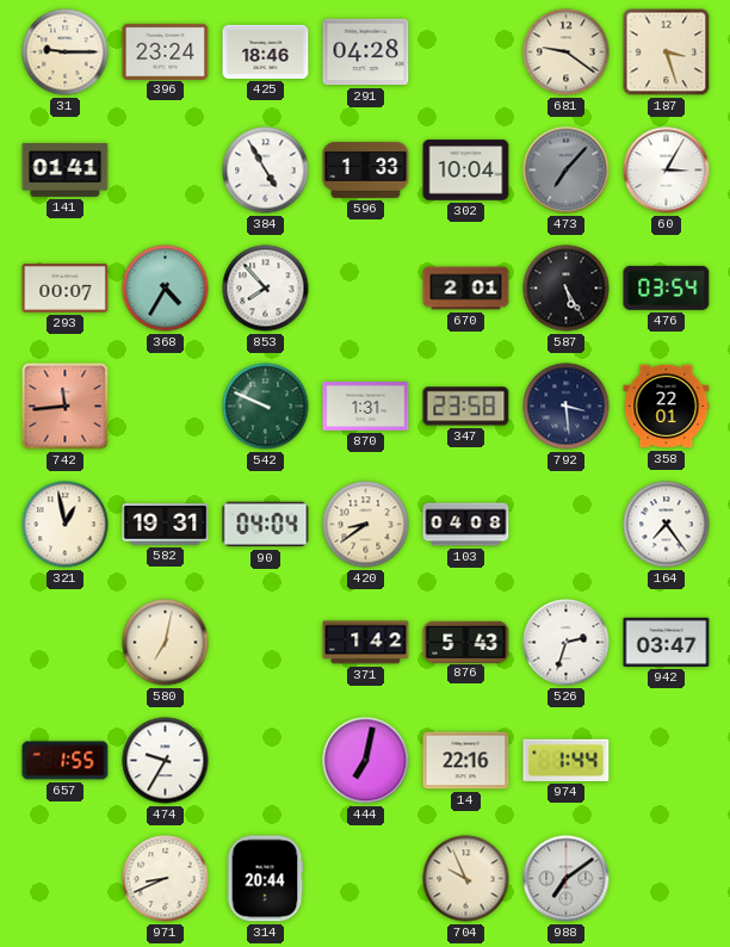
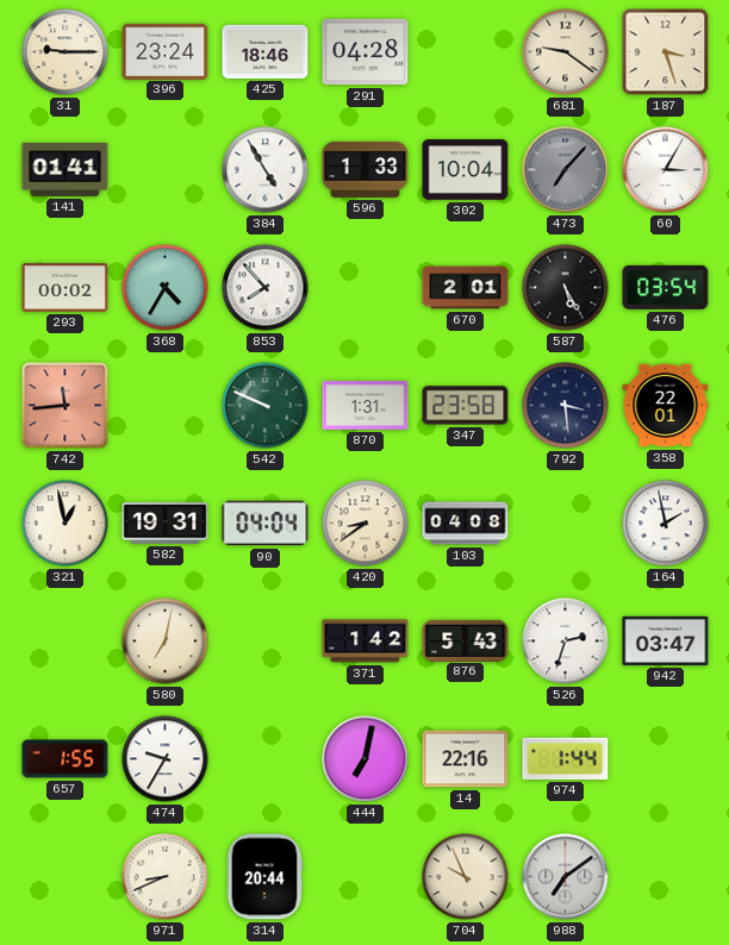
293: 00:07 -> 00:02
164: 7:24 -> 1:58
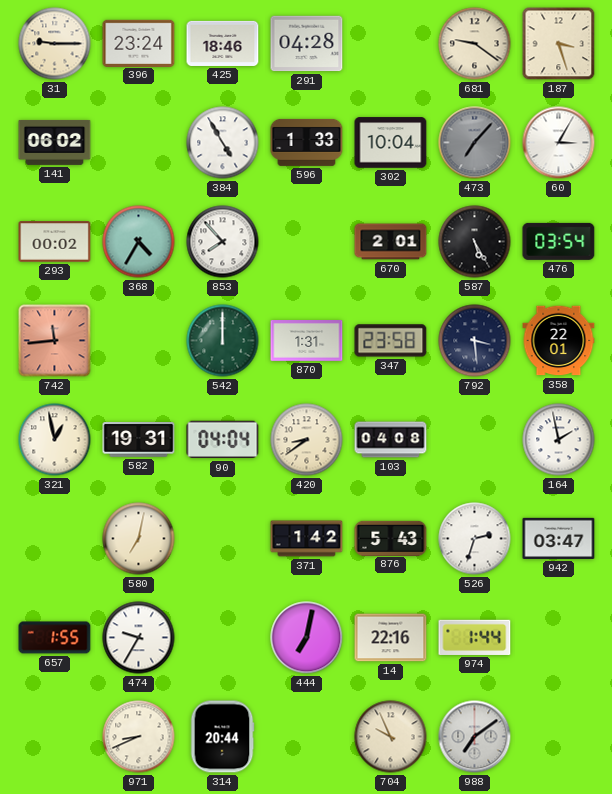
141: 01:41 -> 06:02
542: 9:49 -> 12:00
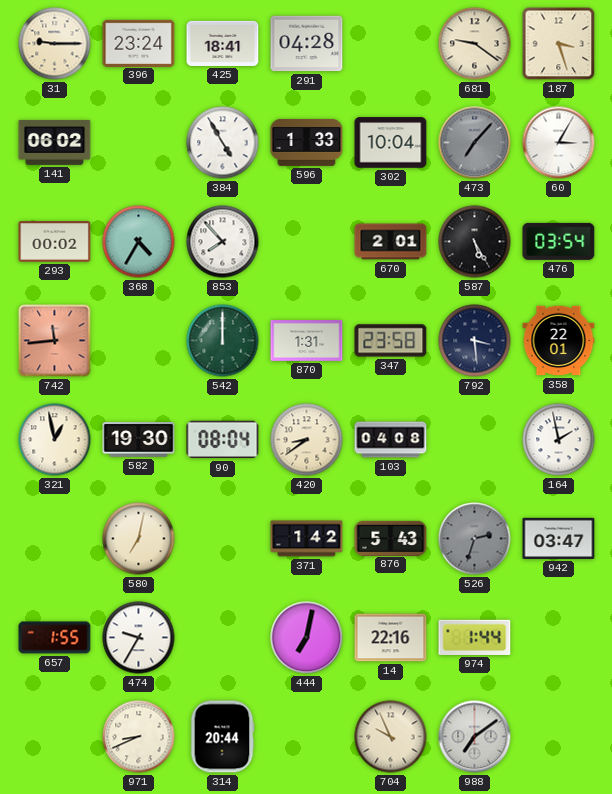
425: 18:46 -> 18:41
582: 19:31 -> 19:30
90: 04:04 -> 08:04
526 dial: white -> grey
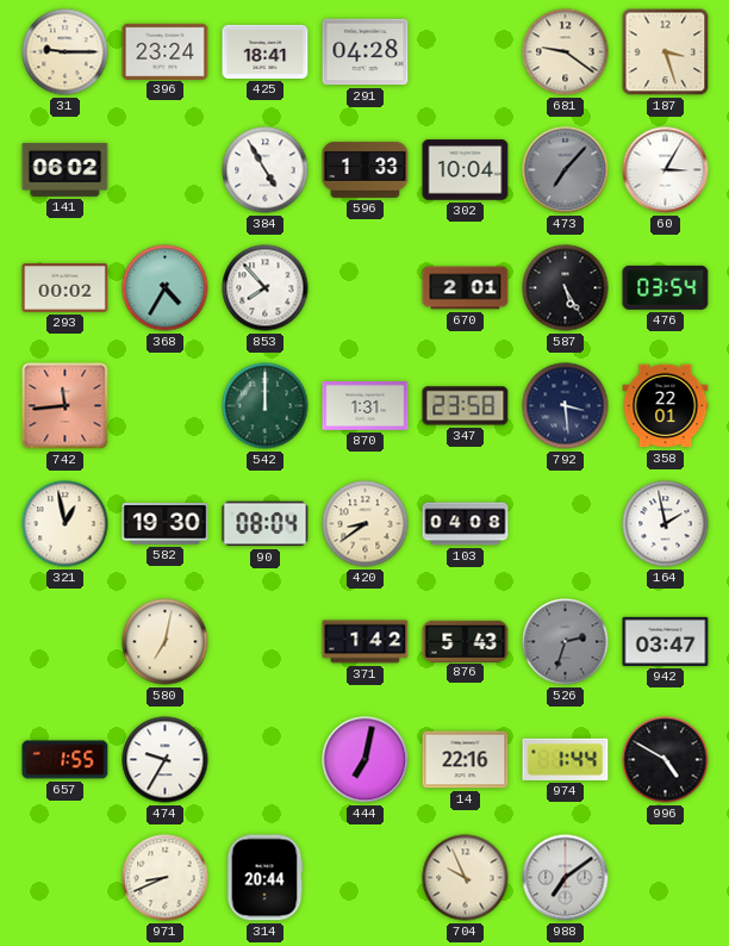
996: none -> 4:50
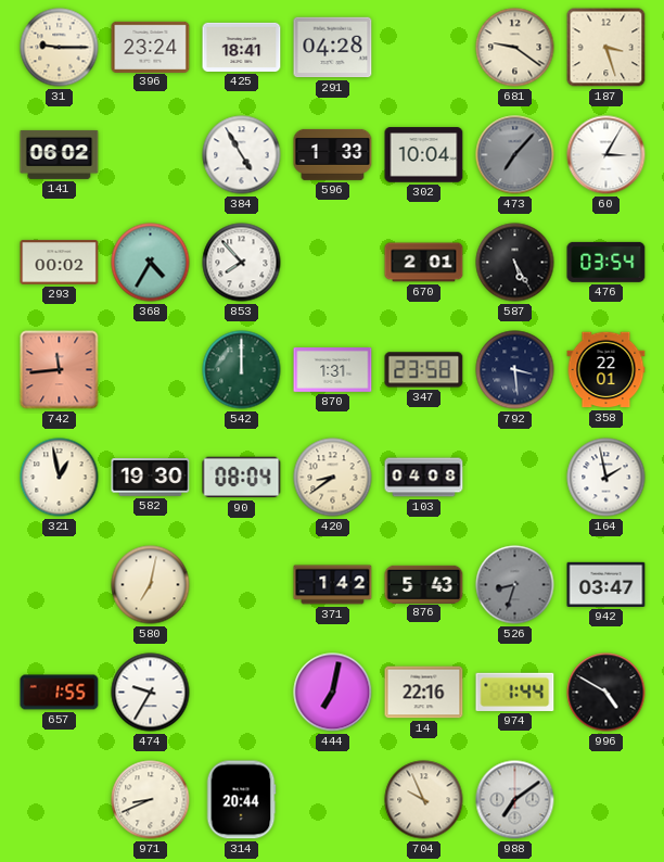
526: 2:33 -> 8:33
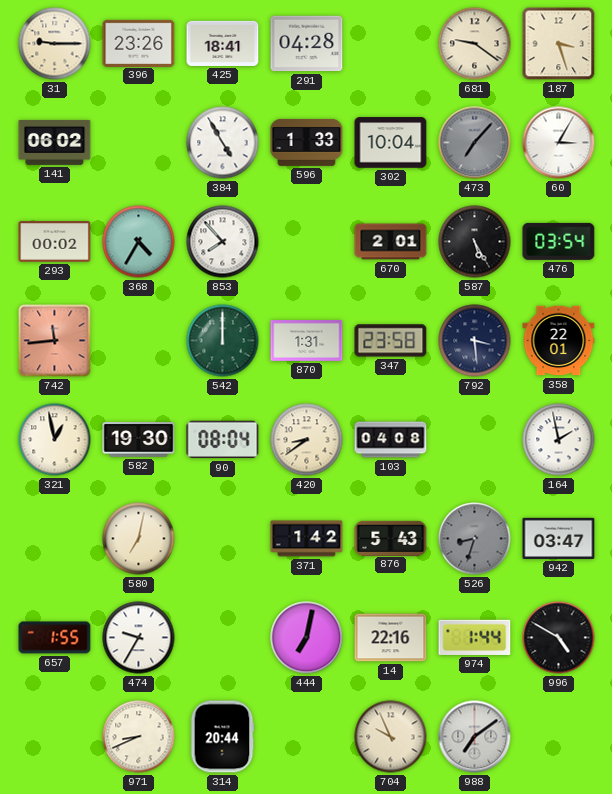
396: 23:24 -> 23:26
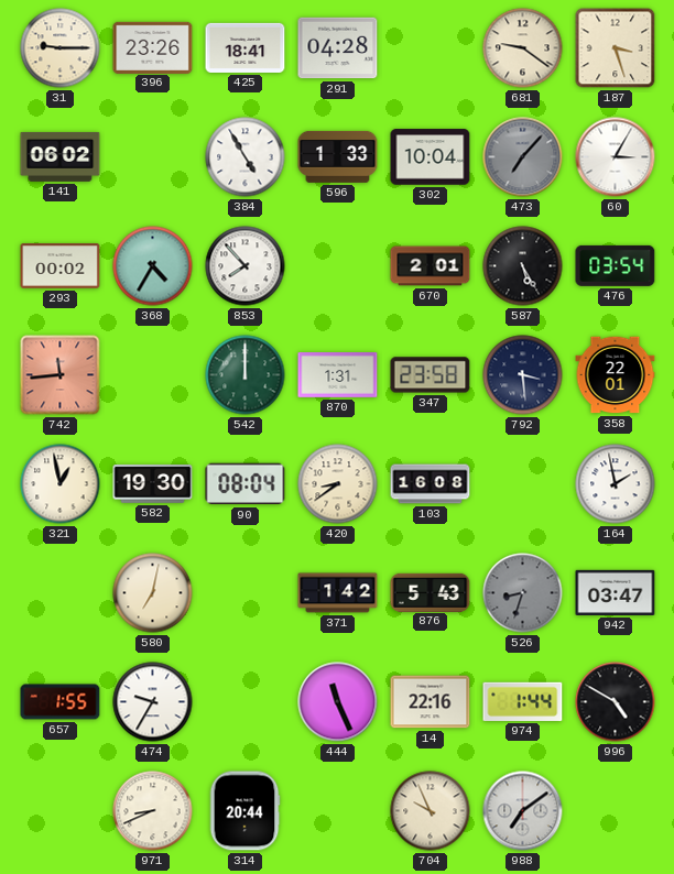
103: 04:08 -> 16:08
444: 7:02 -> 11:26
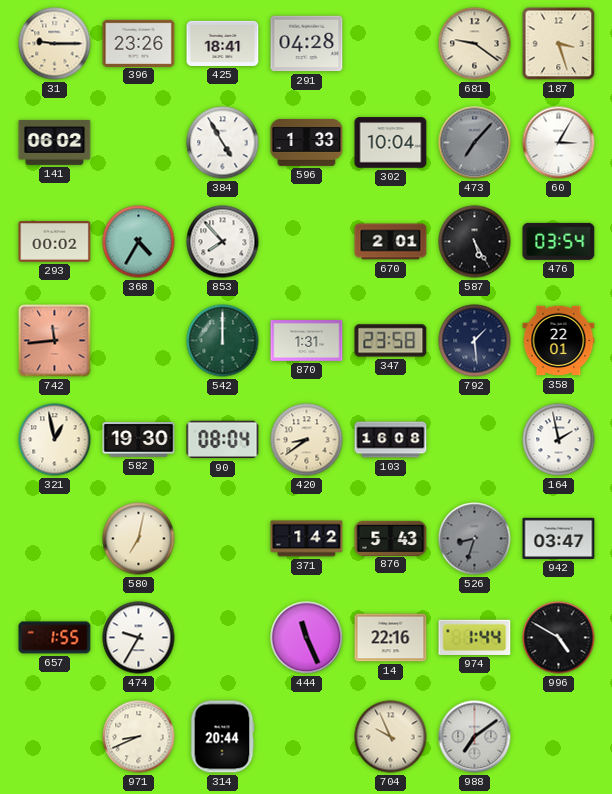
792: 3:29 -> 1:29
